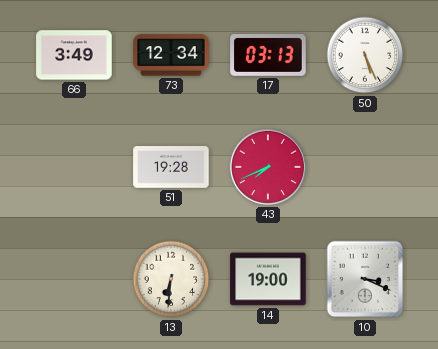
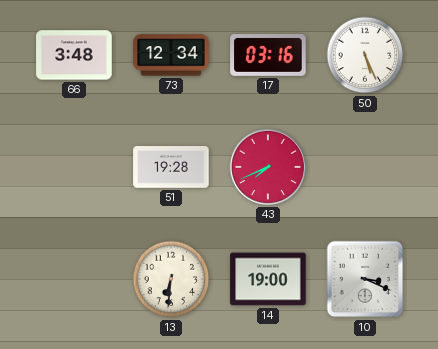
66: 3:49 -> 3:48
17: 03:13 -> 03:16
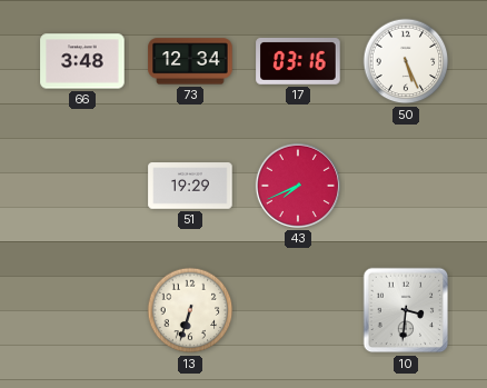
51: 19:28 -> 19:29
13: 6:31 -> 6:33
14: 19:00 -> none
10: 3:19 -> 3:31
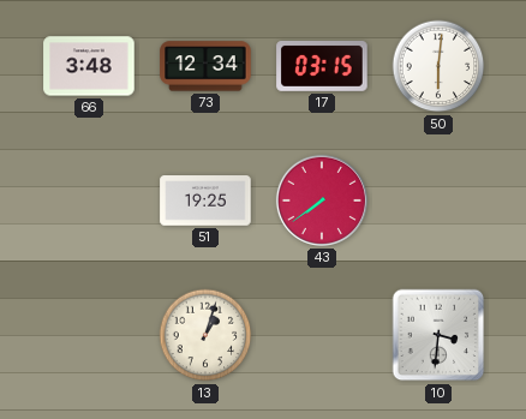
17: 03:16 -> 03:15
50: 5:26 -> 6:01
51: 19:29 -> 19:25
43: 7:41 -> 7:39
13: 6:33 -> 1:03
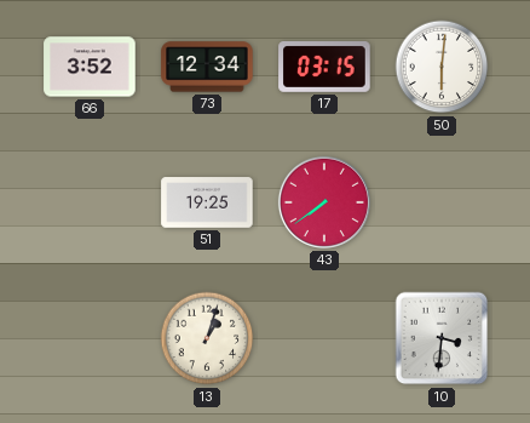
66: 3:48 -> 3:52
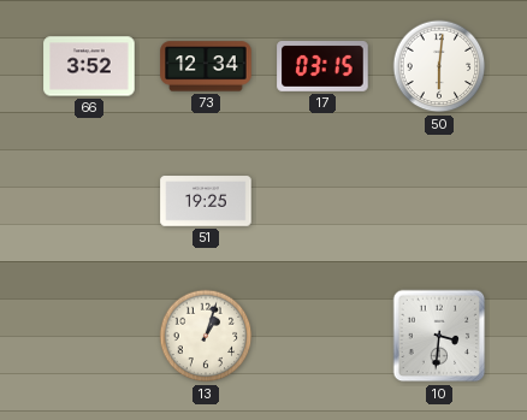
43: 7:39 -> none
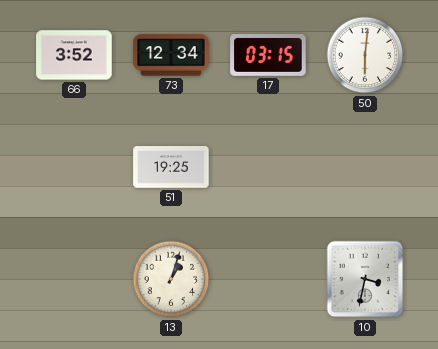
10: 3:31 -> 3:32
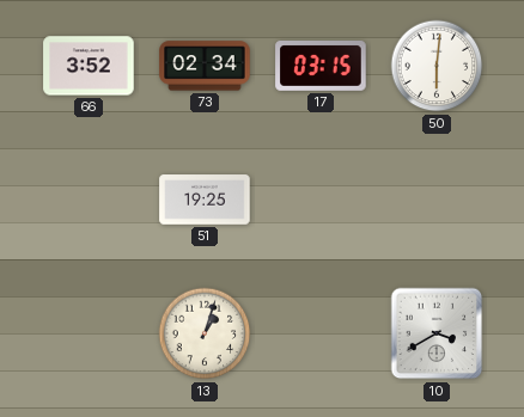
73: 12:34 -> 02:34
10: 3:32 -> 3:40
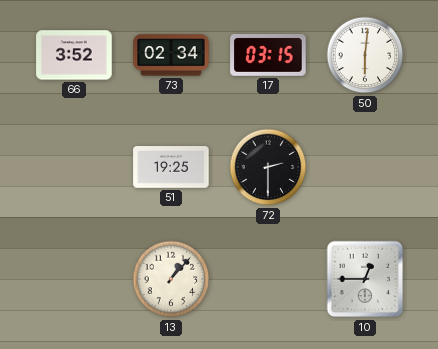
72: none -> 2:30
13: 1:03 -> 1:07
10: 3:40 -> 12:45
